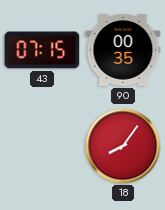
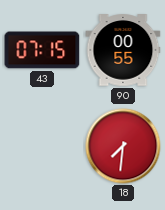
90: 00:35 -> 00:55
18: 8:06 -> 7:31
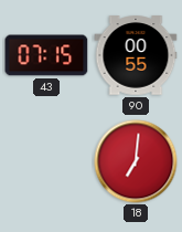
18: 7:31 -> 7:01
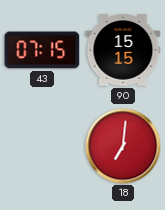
90: 00:55 -> 15:15
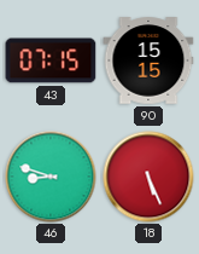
46: none -> 8:48
18: 7:01 -> 5:26
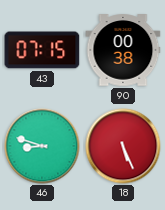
90: 15:15 -> 00:38
